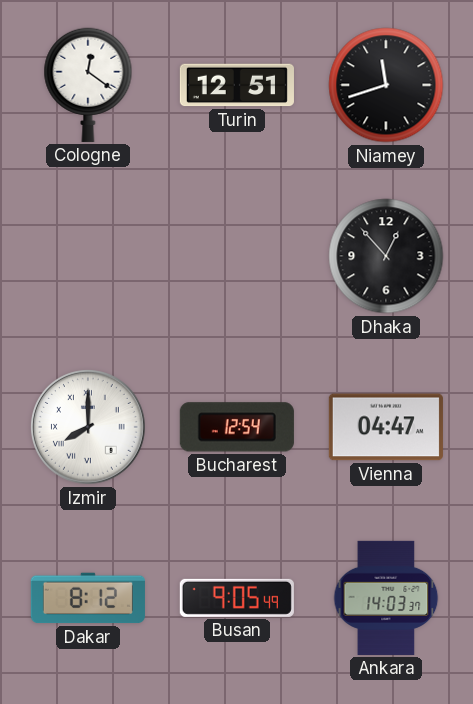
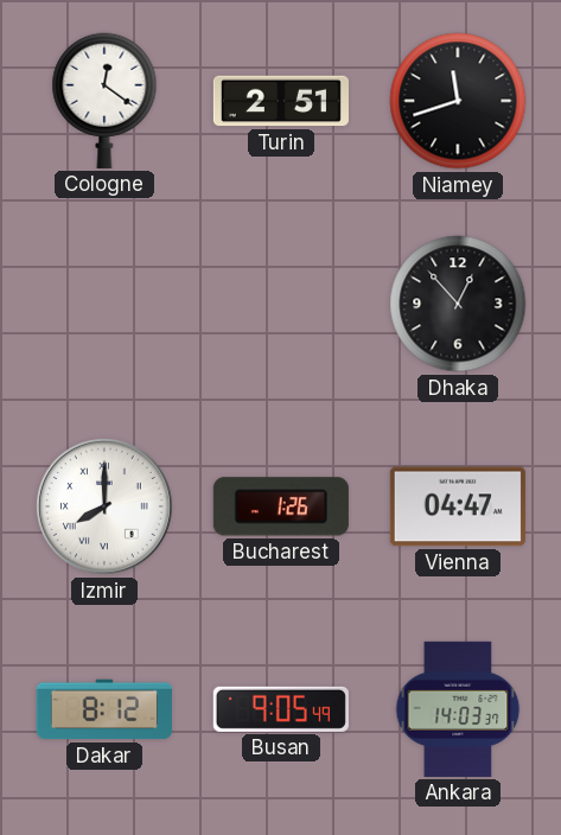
Turin: 12:51 -> 2:51
Bucharest: 12:54 -> 1:26
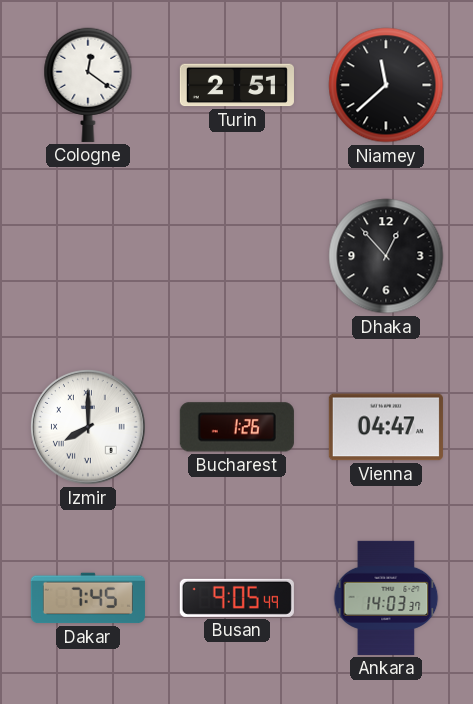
Niamey: 11:42 -> 11:38
Dakar: 8:12 -> 7:45
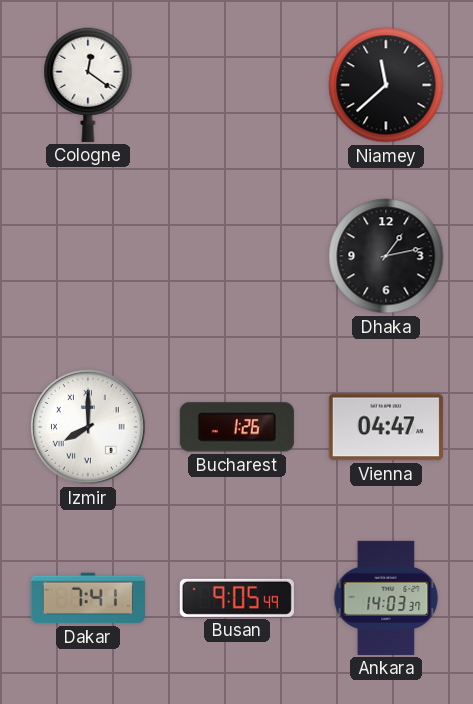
Turin: 2:51 -> none
Dhaka: 12:53 -> 1:13
Dakar: 7:45 -> 7:41
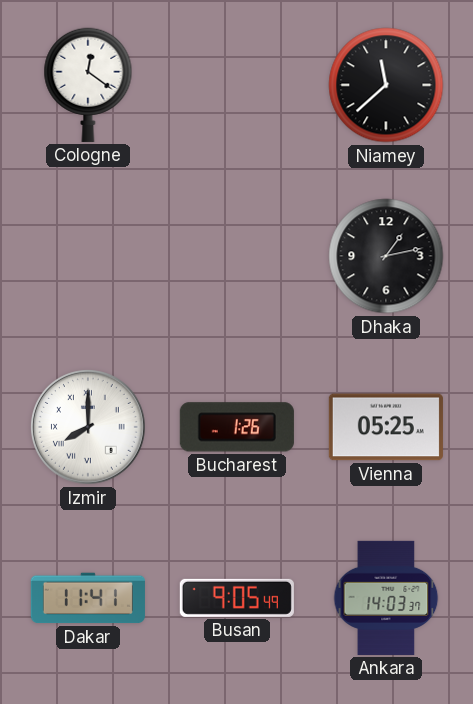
Vienna: 04:47 -> 05:25
Dakar: 7:41 -> 11:41
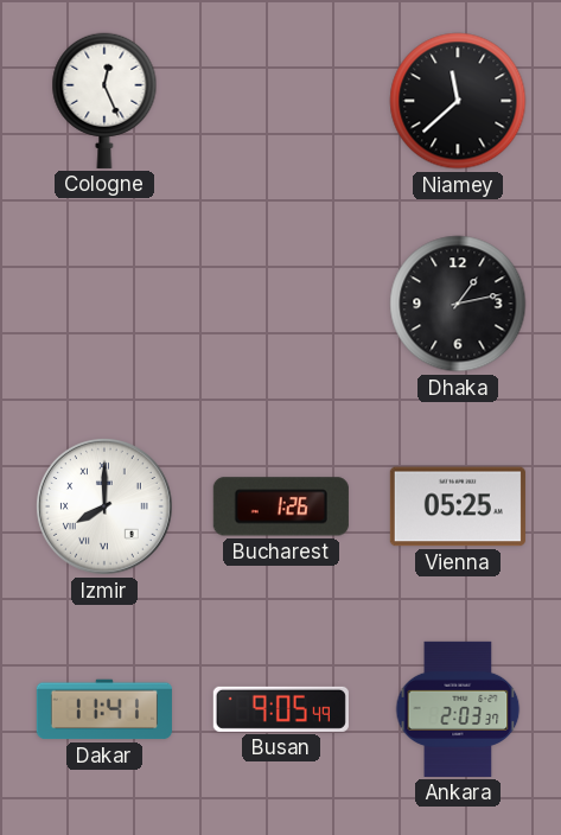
Cologne: 12:21 -> 12:26
Ankara: 14:03 -> 2:03
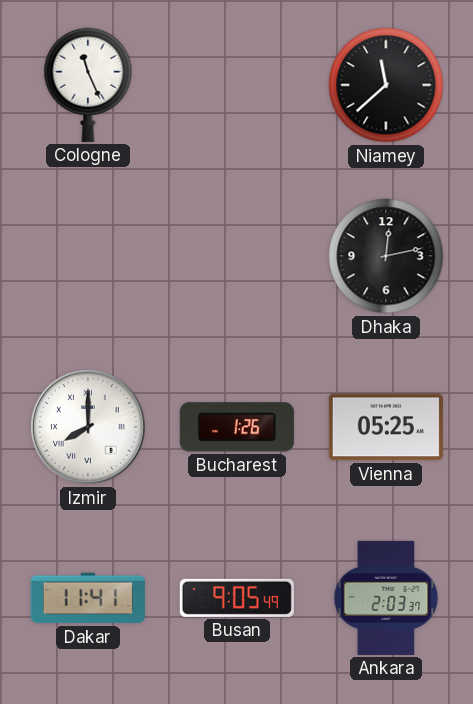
Cologne: 12:26 -> 11:26
Dhaka: 1:13 -> 12:13
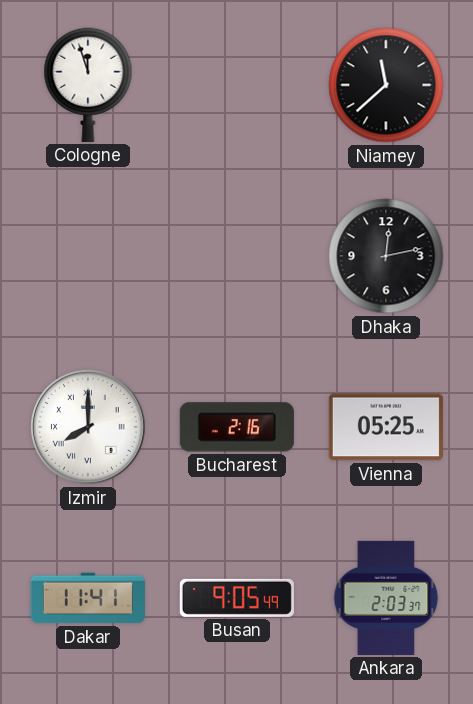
Cologne: 11:26 -> 11:57
Bucharest: 1:26 -> 2:16
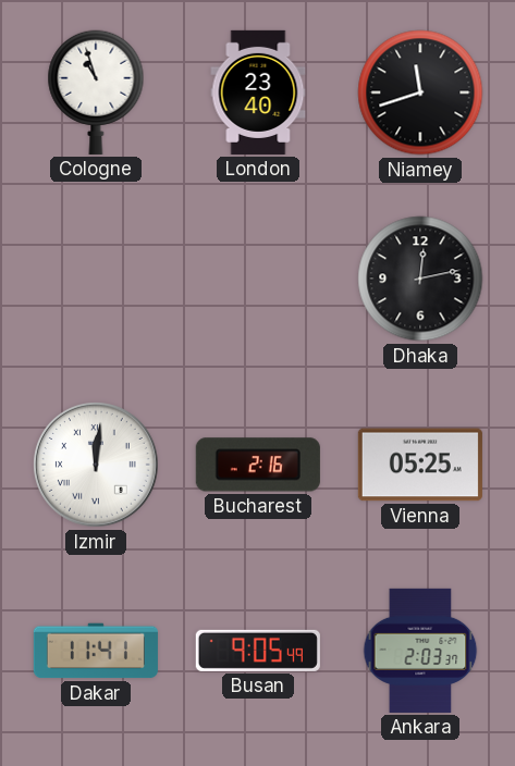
Cologne: 11:57 -> 10:57
London: none -> 23:40
Niamey: 11:38 -> 11:42
Izmir: 8:00 -> 12:01
